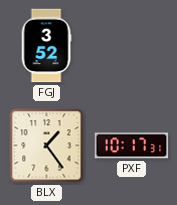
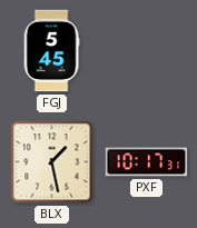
FGJ: 3:52 -> 5:45
BLX: 1:24 -> 1:28
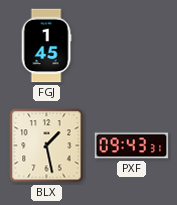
FGJ: 5:45 -> 1:45
PXF: 10:17 -> 09:43
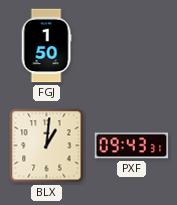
FGJ: 1:45 -> 1:50
BLX: 1:28 -> 1:01
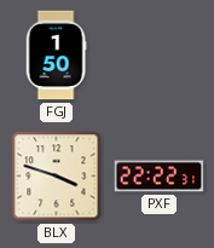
BLX: 1:01 -> 3:48
PXF: 09:43 -> 22:22
